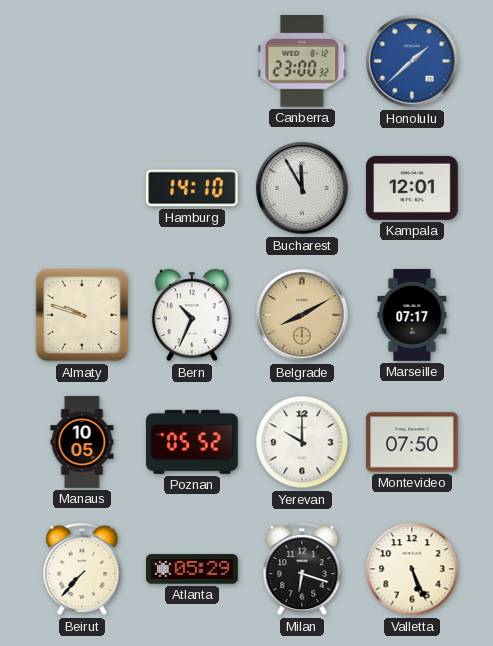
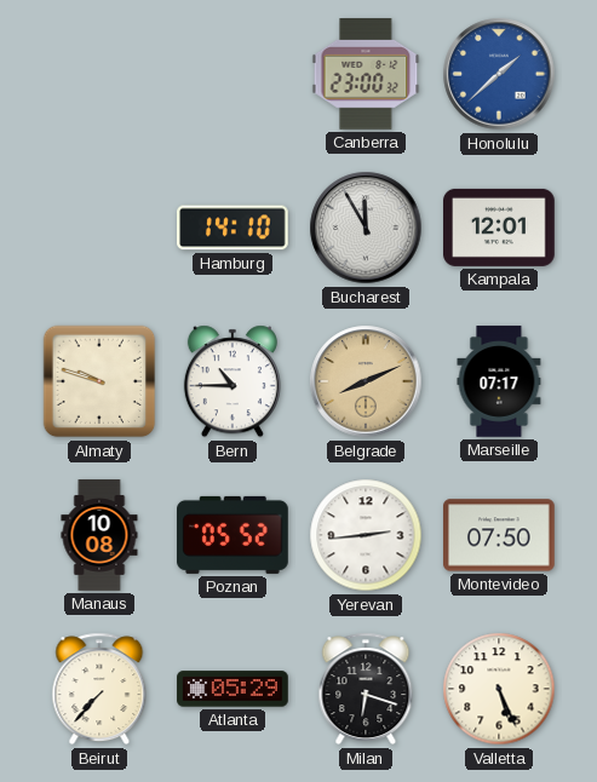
Bern: 10:34 -> 10:45
Belgrade: 8:10 -> 8:11
Manaus: 10:05 -> 10:08
Yerevan: 10:00 -> 2:44
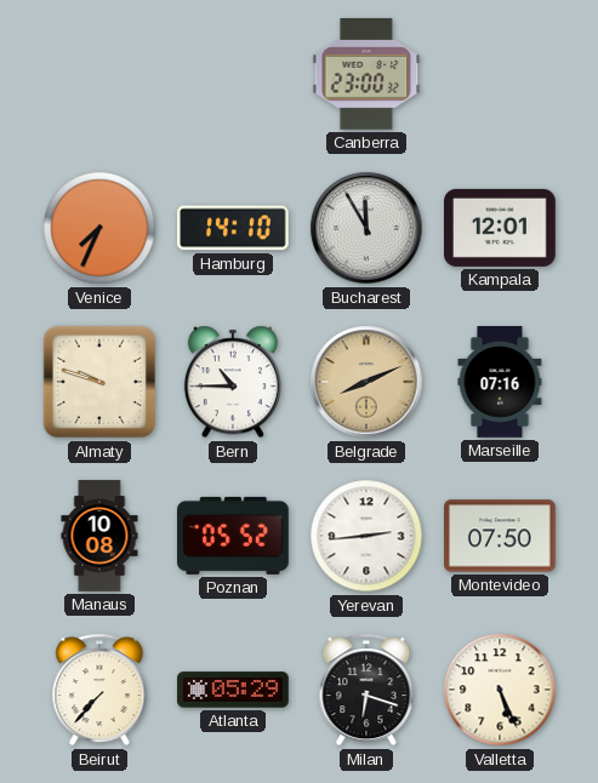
Honolulu: 1:38 -> none
Venice: none -> 7:34
Marseille: 07:17 -> 07:16
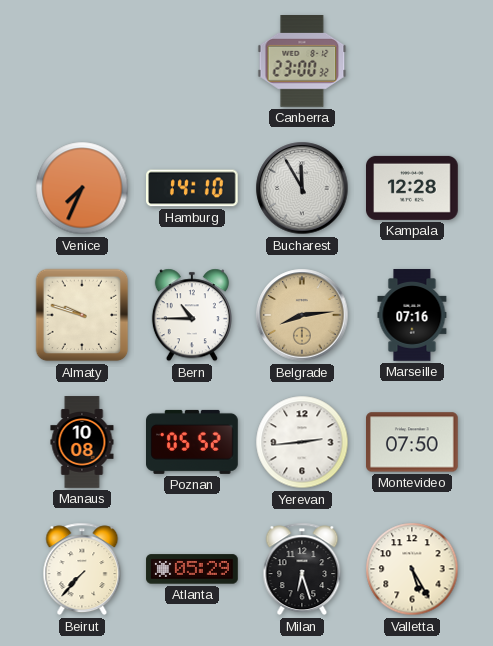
Kampala: 12:01 -> 12:28
Belgrade: 8:11 -> 8:14
Milan: 6:18 -> 6:27
Valletta: 5:26 -> 5:25
